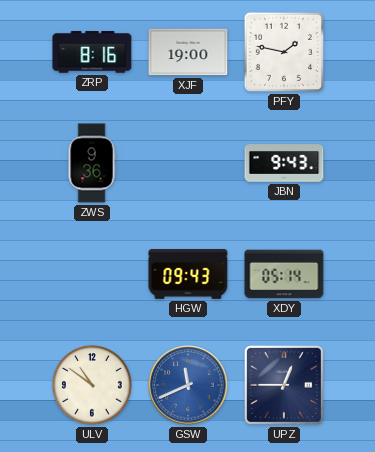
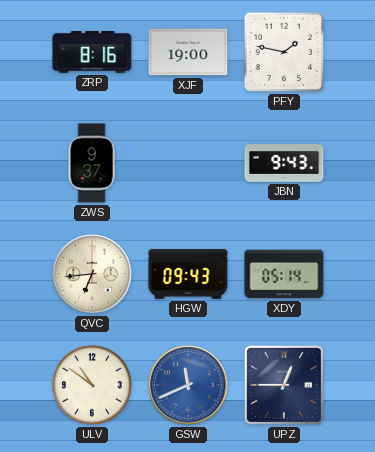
ZWS: 9:36 -> 9:37
QVC: none -> 6:44
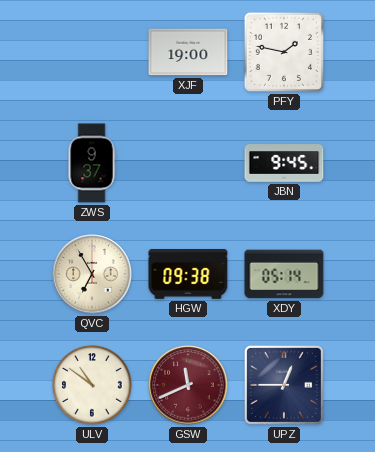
ZRP: 8:16 -> none
JBN: 9:43 -> 9:45
QVC: 6:44 -> 6:55
HGW: 09:43 -> 09:38
GSW dial: blue -> burgundy
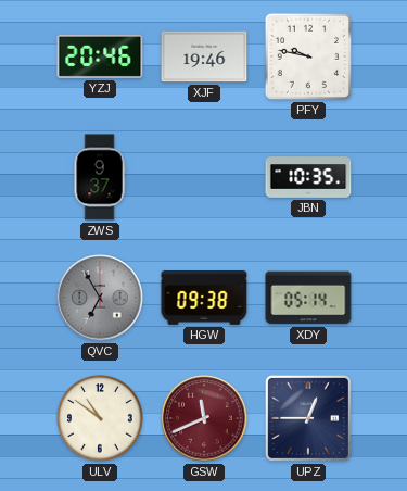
YZJ: none -> 20:46
XJF: 19:00 -> 19:46
PFY: 1:47 -> 9:47
JBN: 9:45 -> 10:35
QVC dial: cream -> grey
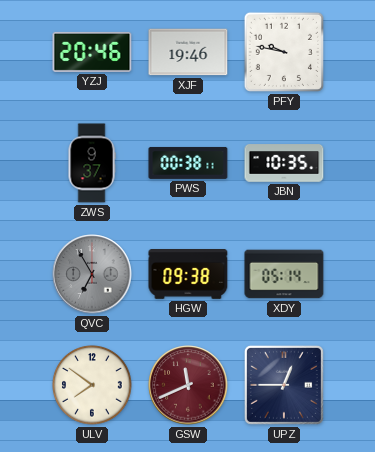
PWS: none -> 00:38
ULV: 10:51 -> 7:51
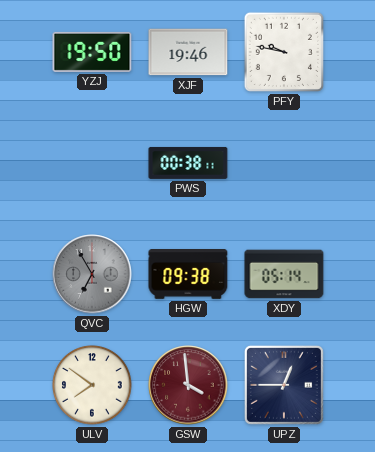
YZJ: 20:46 -> 19:50
ZWS: 9:37 -> none
JBN: 10:35 -> none
GSW: 11:41 -> 3:59
